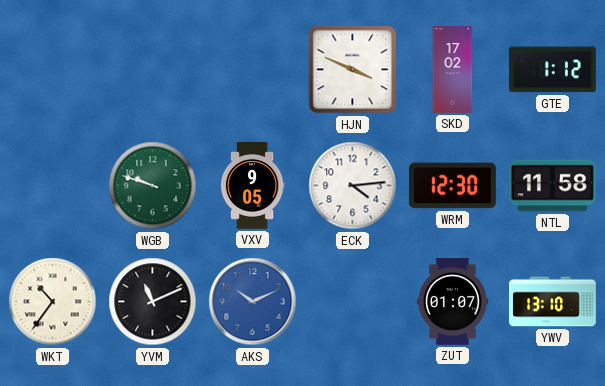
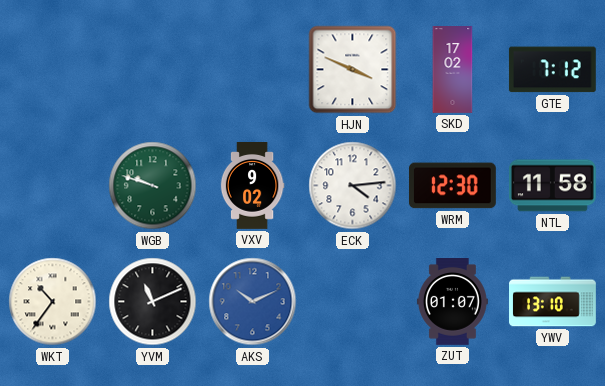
GTE: 1:12 -> 7:12
VXV: 9:05 -> 9:02
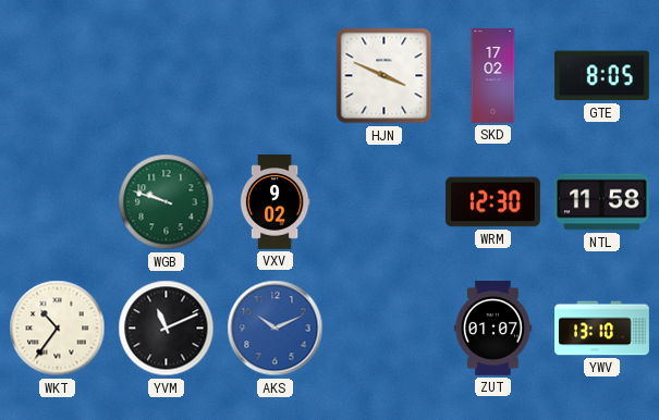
GTE: 7:12 -> 8:05
ECK: 4:14 -> none
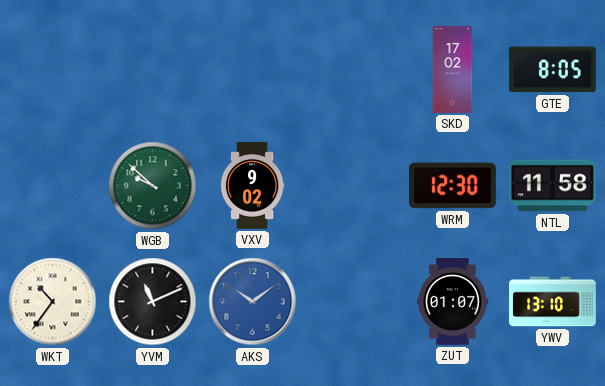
HJN: 3:49 -> none
WGB: 9:48 -> 9:52
AKS: 10:11 -> 10:09
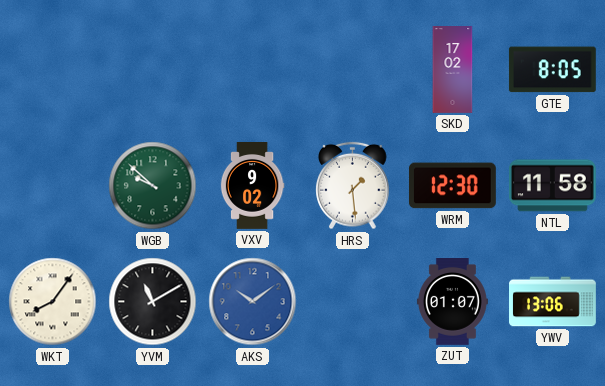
HRS: none -> 1:29
WKT: 10:36 -> 8:06
YVM: 11:11 -> 11:10
YWV: 13:10 -> 13:06
